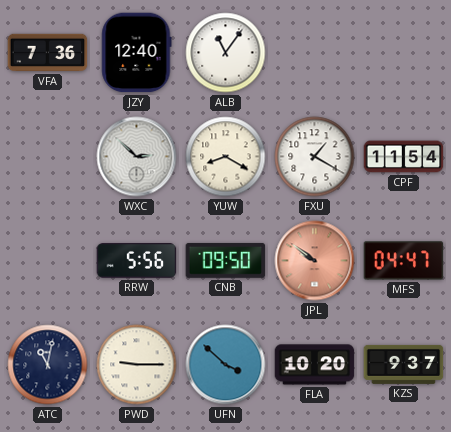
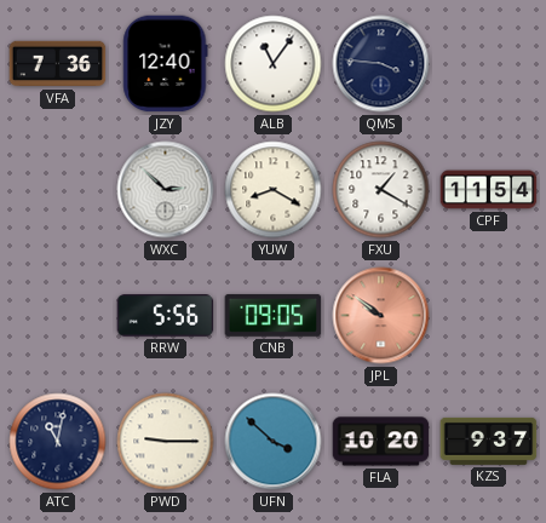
QMS: none -> 3:46
CNB: 09:50 -> 09:05
MFS: 04:47 -> none
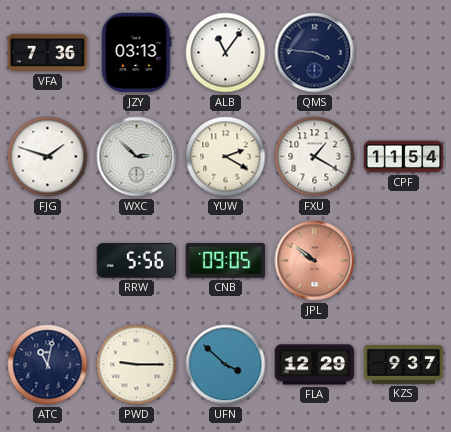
JZY: 12:40 -> 03:13
FJG: none -> 1:48
YUW: 8:20 -> 2:20
FLA: 10:20 -> 12:29
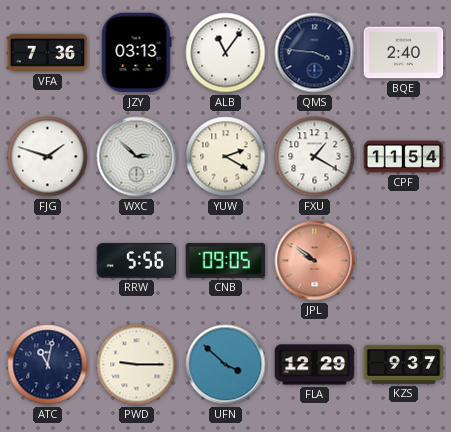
BQE: none -> 2:40
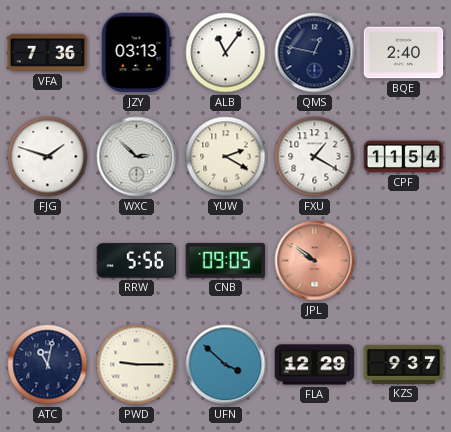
QMS: 3:46 -> 12:47
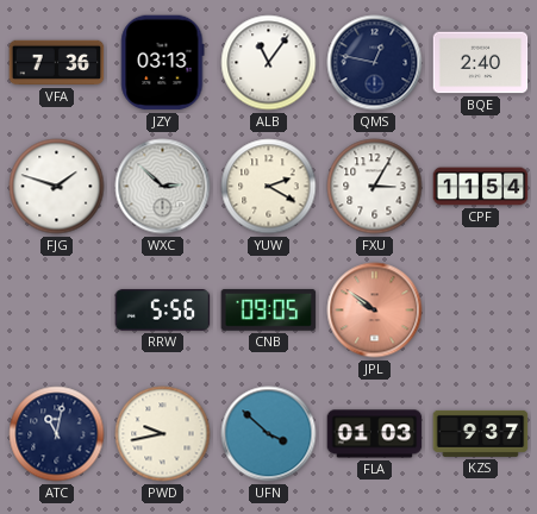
FXU: 1:20 -> 3:05
PWD: 9:15 -> 9:43
FLA: 12:29 -> 01:03
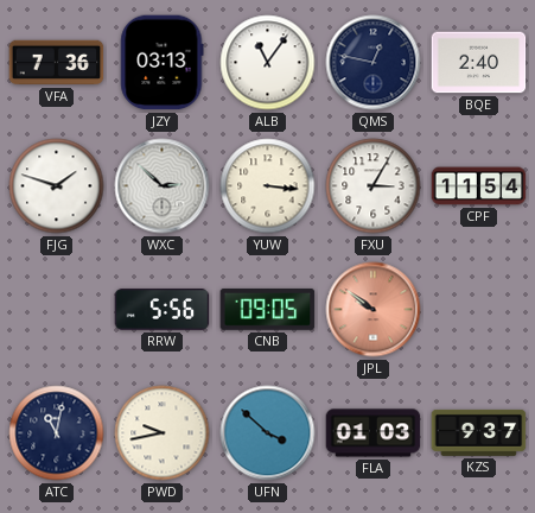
YUW: 2:20 -> 3:16
